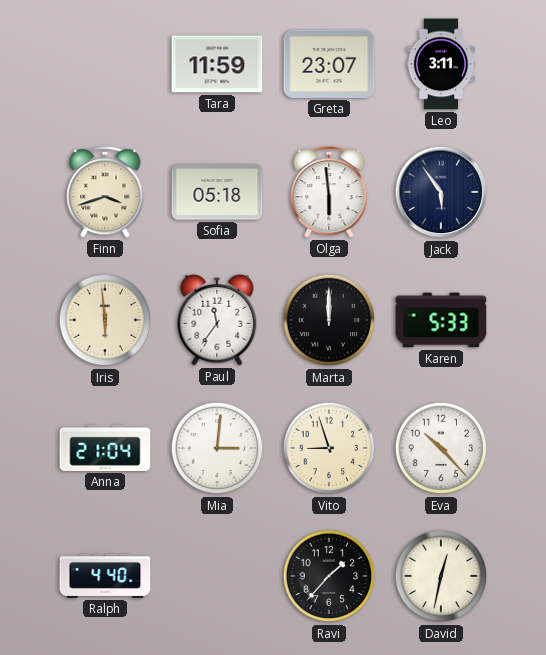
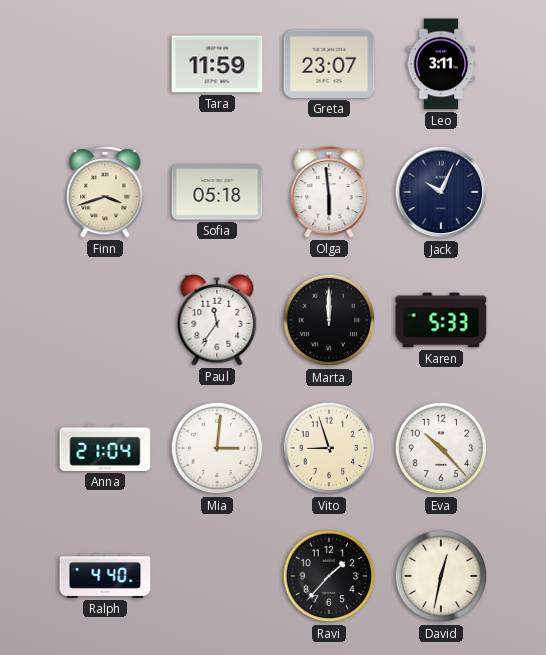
Jack: 5:54 -> 10:04
Iris: 5:59 -> none
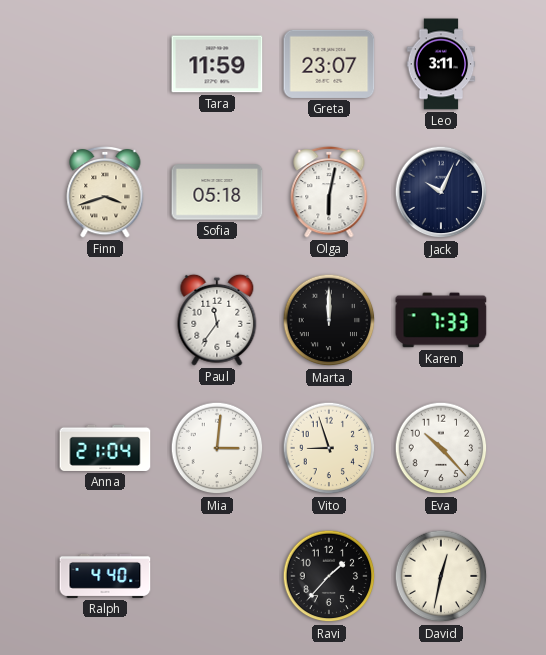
Olga: 5:59 -> 6:02
Karen: 5:33 -> 7:33
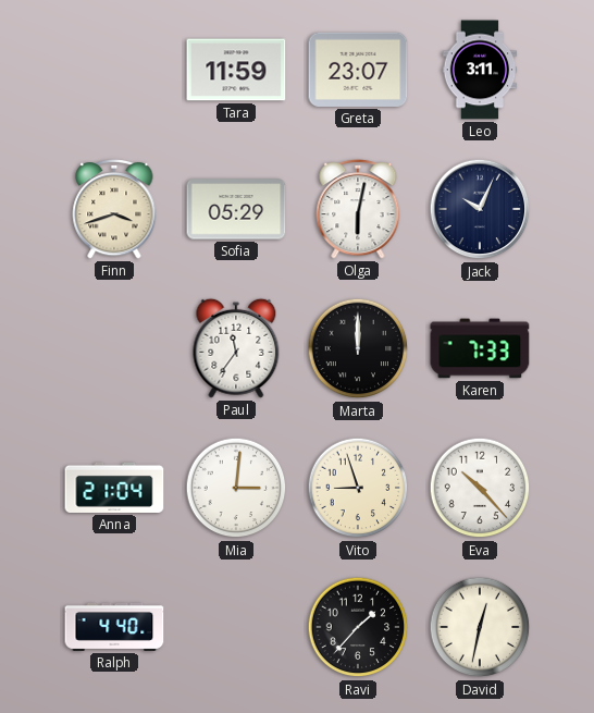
Sofia: 05:18 -> 05:29
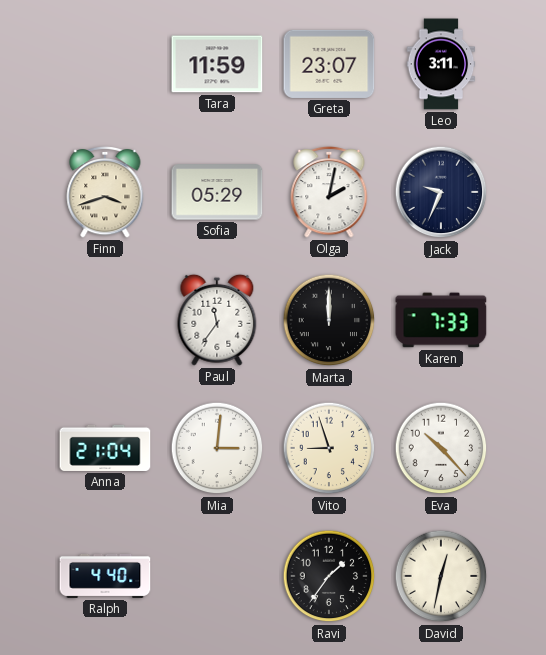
Olga: 6:02 -> 2:02
Jack: 10:04 -> 9:34
Ravi: 1:37 -> 1:36
